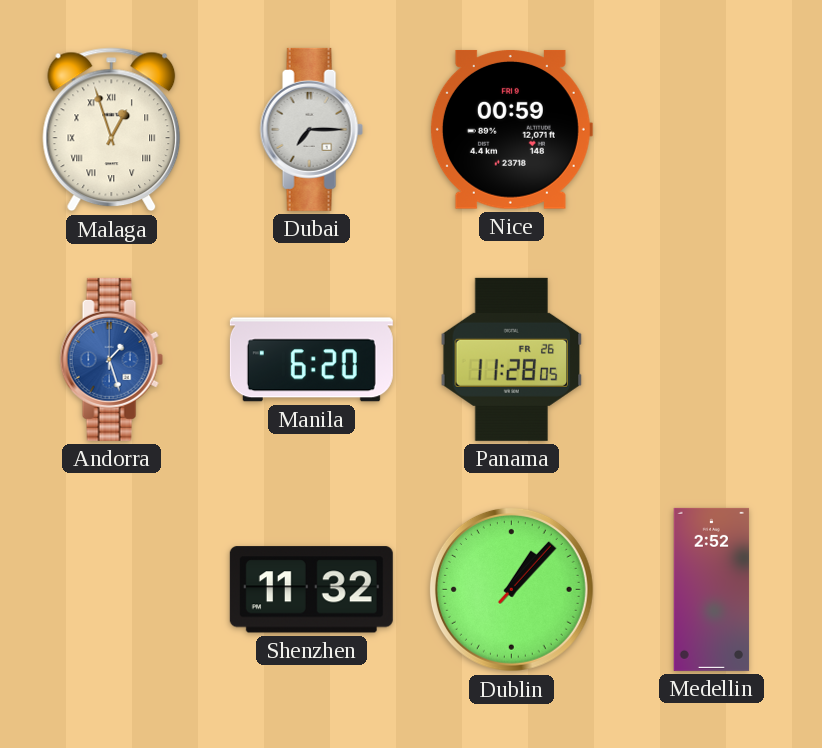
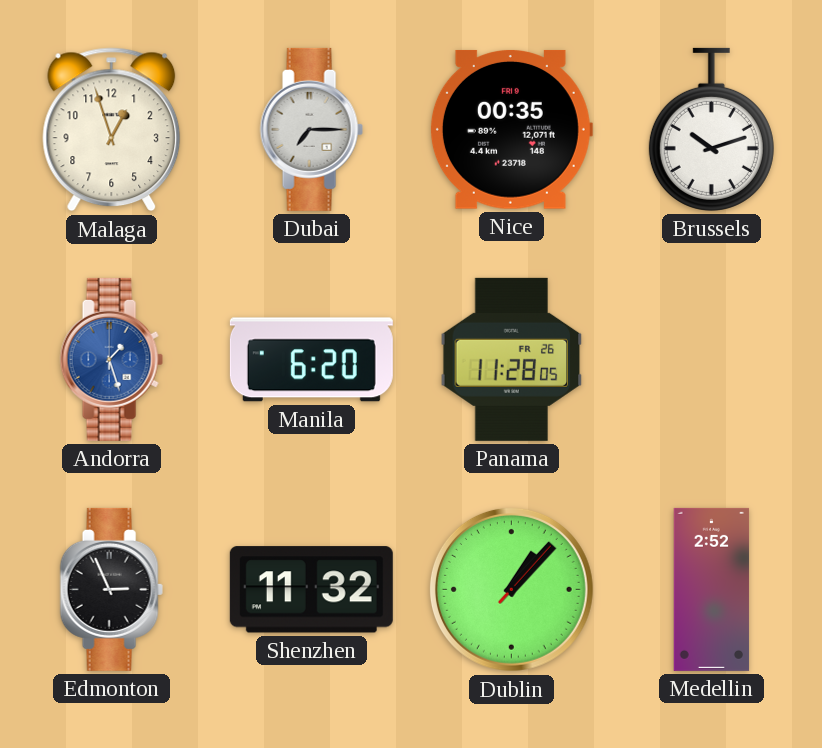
Malaga numerals: Roman -> Arabic
Nice: 00:59 -> 00:35
Brussels: none -> 10:12
Edmonton: none -> 2:56
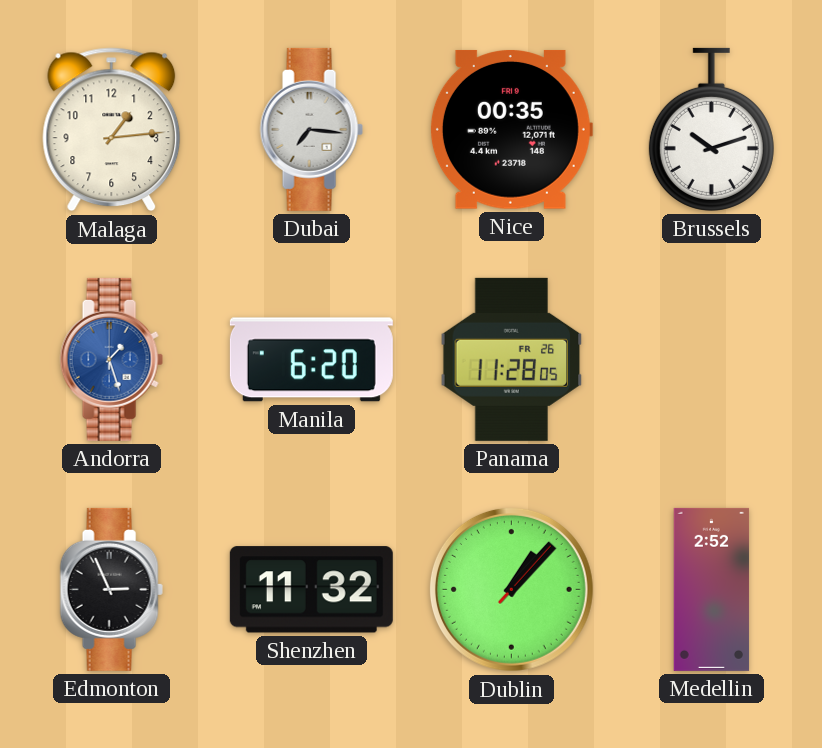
Malaga: 12:57 -> 1:14
Dubai: 7:15 -> 7:16
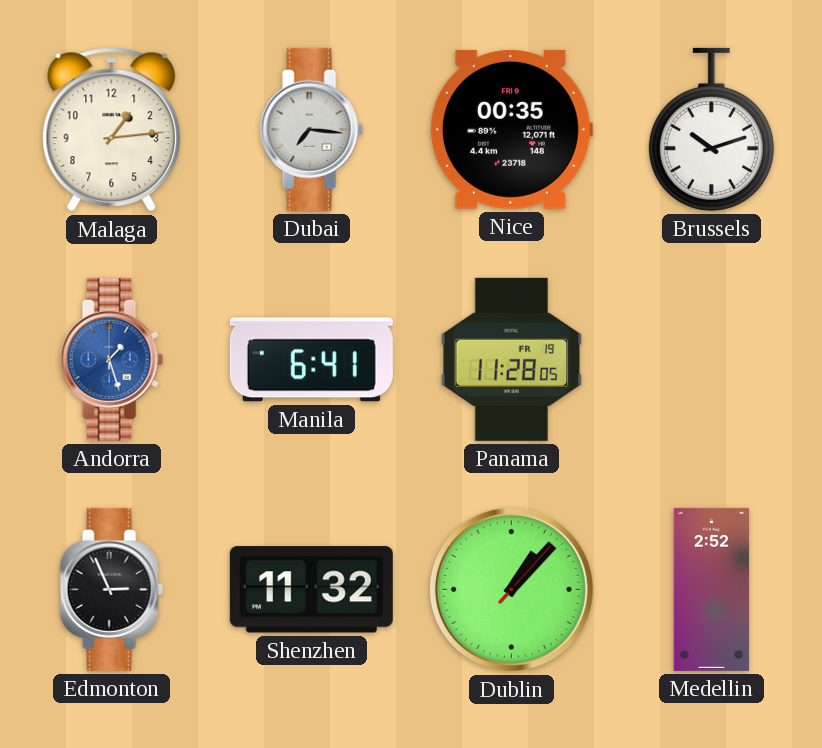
Manila: 6:20 -> 6:41
Panama date: FR 26 -> FR 19
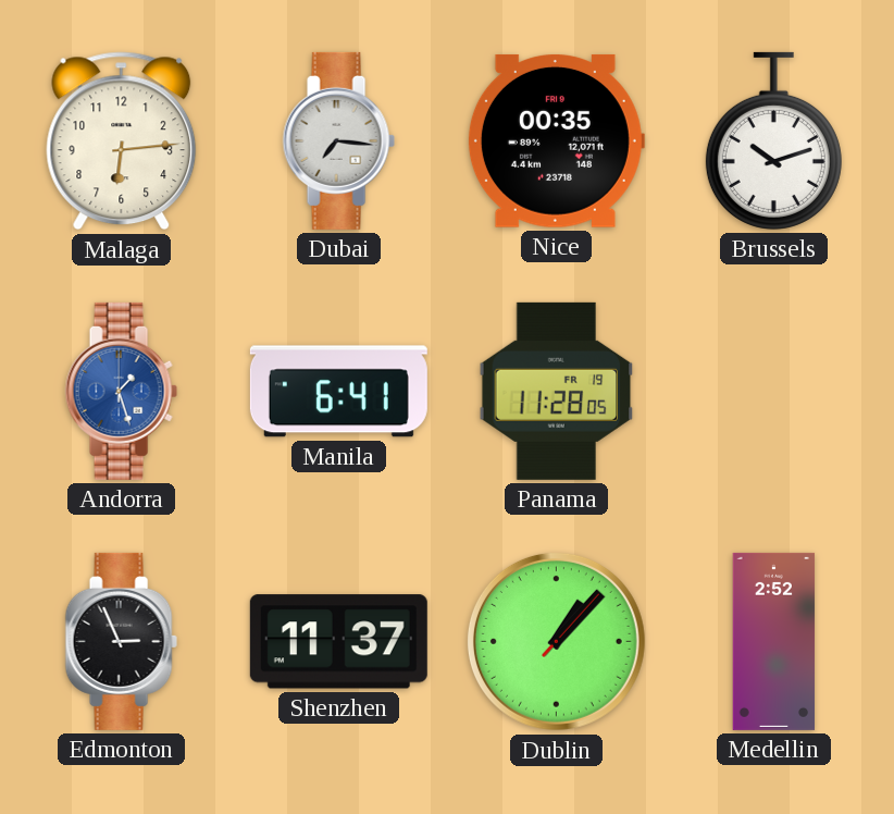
Malaga: 1:14 -> 6:14
Shenzhen: 11:32 -> 11:37
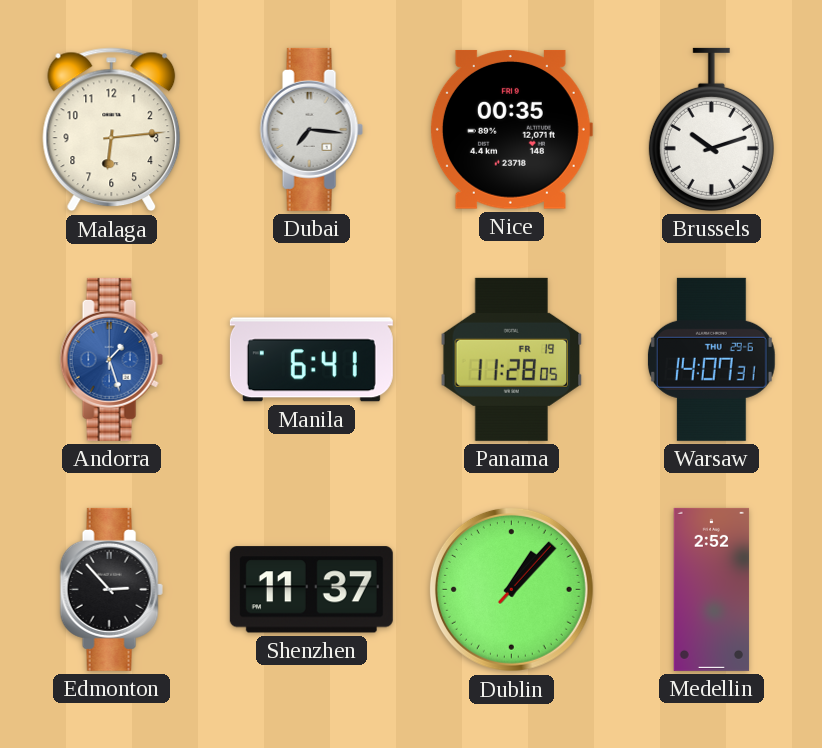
Warsaw: none -> 14:07
Edmonton: 2:56 -> 2:53
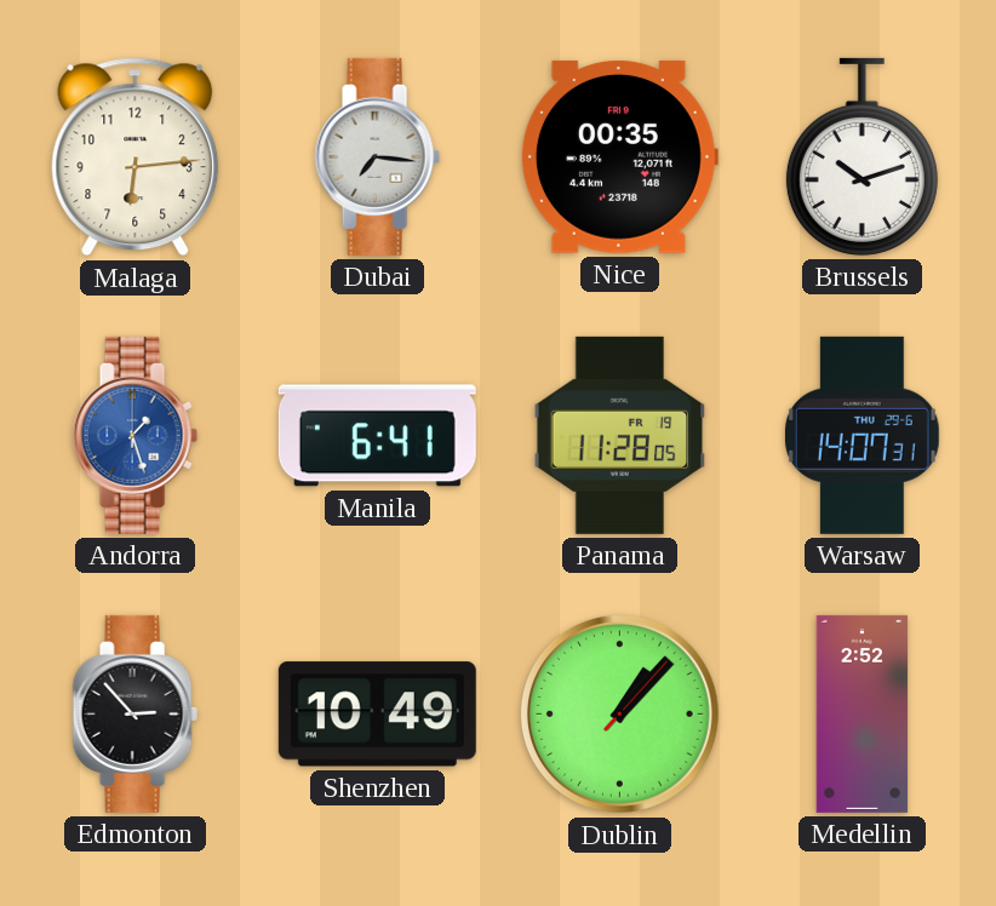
Shenzhen: 11:37 -> 10:49
